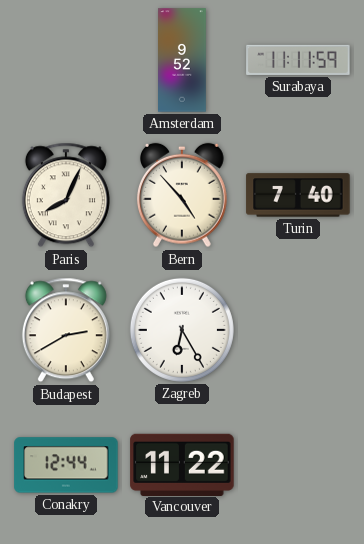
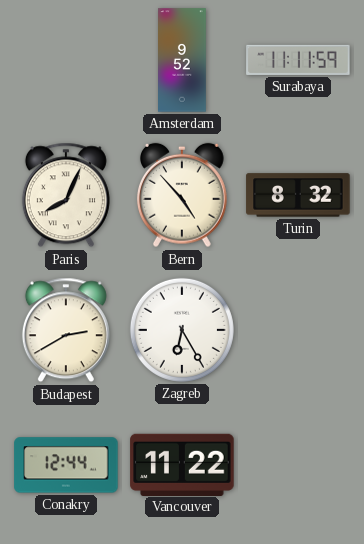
Turin: 7:40 -> 8:32
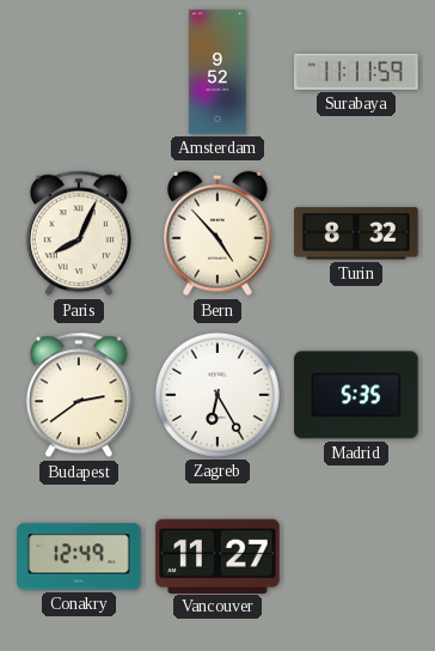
Budapest: 2:40 -> 2:39
Madrid: none -> 5:35
Conakry: 12:44 -> 12:49
Vancouver: 11:22 -> 11:27
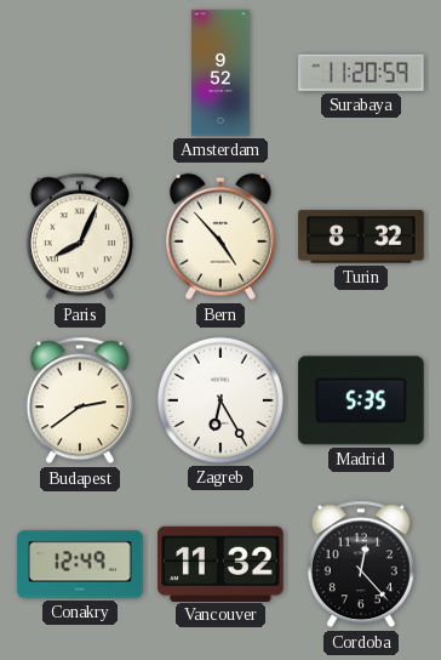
Surabaya: 11:11 -> 11:20
Vancouver: 11:27 -> 11:32
Cordoba: none -> 12:23
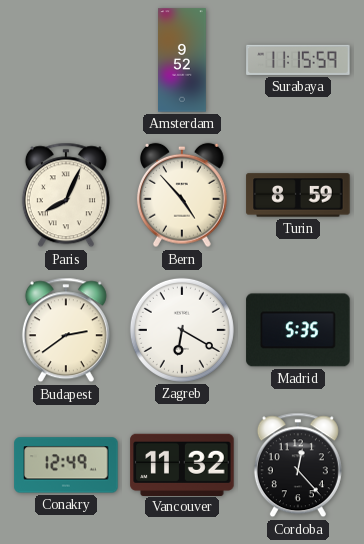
Surabaya: 11:20 -> 11:15
Turin: 8:32 -> 8:59
Zagreb: 6:25 -> 6:20
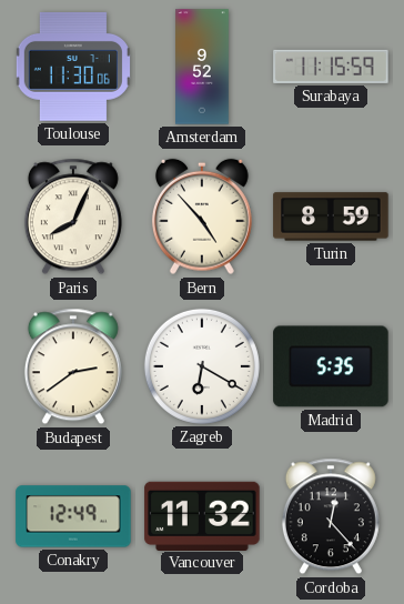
Toulouse: none -> 11:30
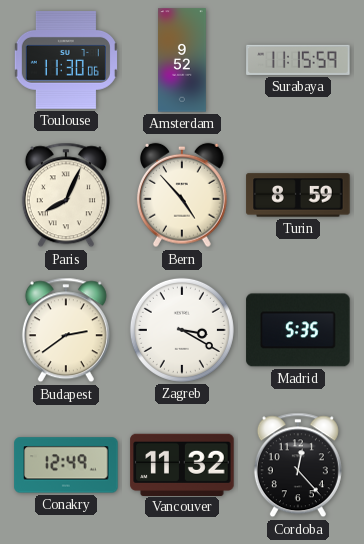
Zagreb: 6:20 -> 3:20
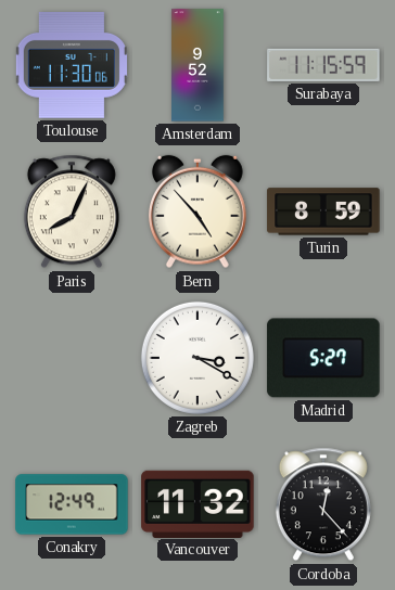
Budapest: 2:39 -> none
Madrid: 5:35 -> 5:27
